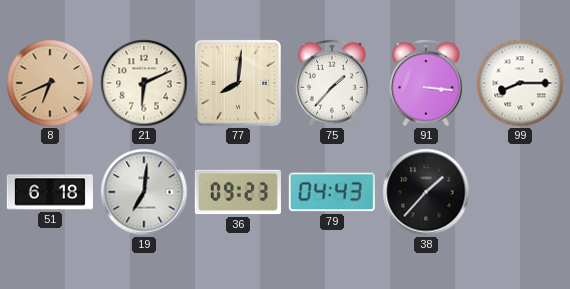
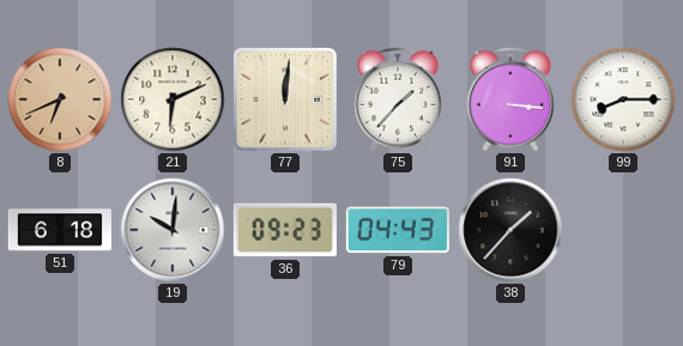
77: 8:01 -> 12:01
19: 7:01 -> 10:01
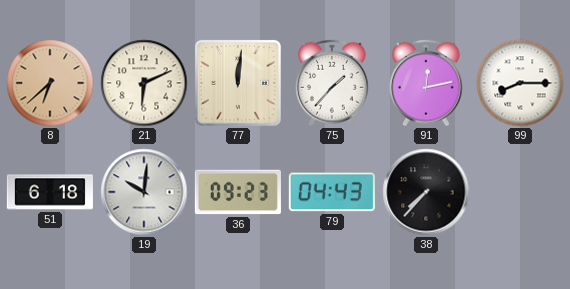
8: 6:41 -> 6:38
91: 3:16 -> 12:13
38: 1:37 -> 7:37
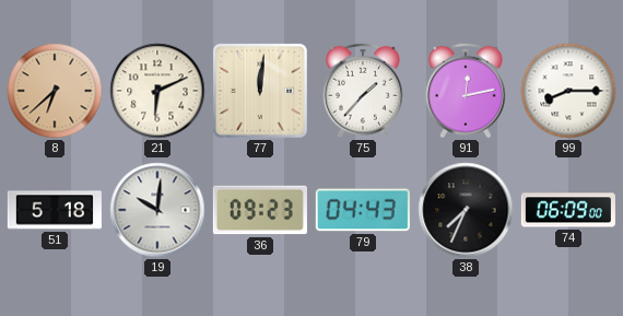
51: 6:18 -> 5:18
38: 7:37 -> 7:34
74: none -> 06:09
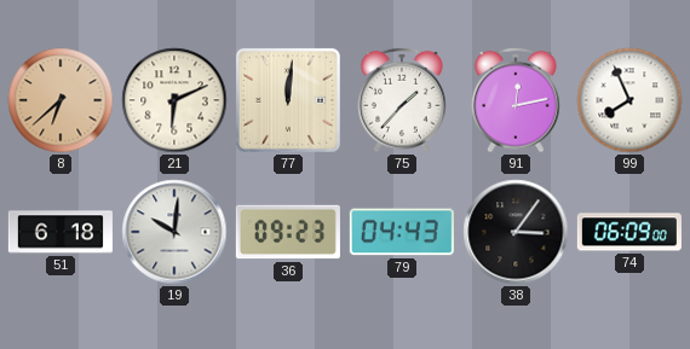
99: 8:15 -> 7:56
51: 5:18 -> 6:18
38: 7:34 -> 3:06
